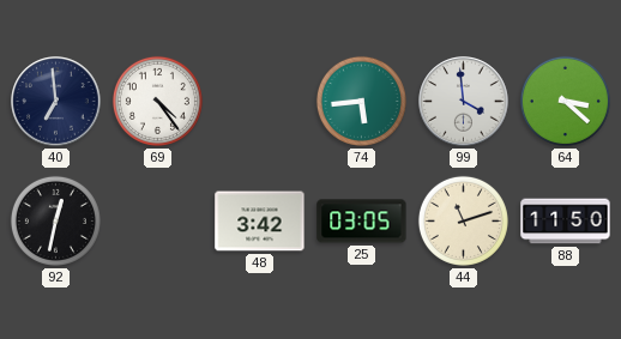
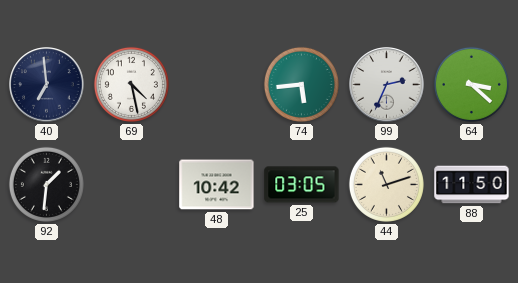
69: 4:24 -> 4:28
99: 3:59 -> 2:34
92: 12:32 -> 1:31
48: 3:42 -> 10:42
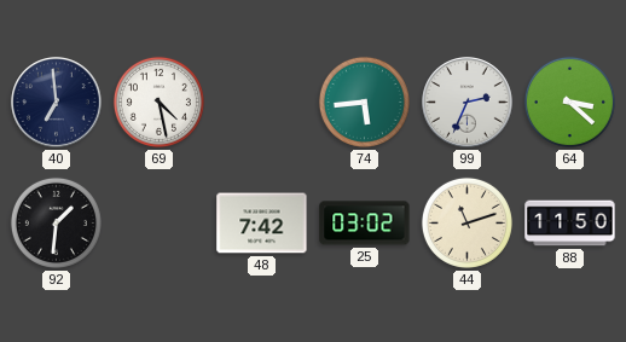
48: 10:42 -> 7:42
25: 03:05 -> 03:02
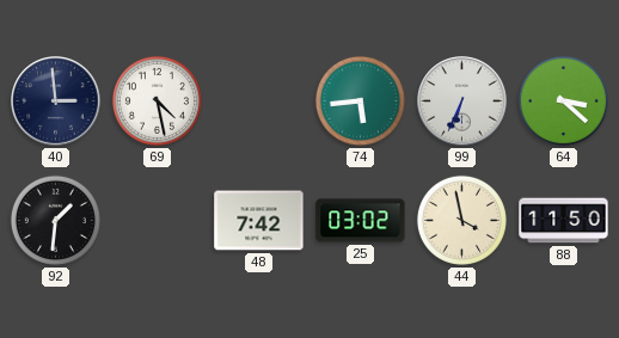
40: 6:59 -> 2:59
99: 2:34 -> 6:34
44: 11:12 -> 3:58
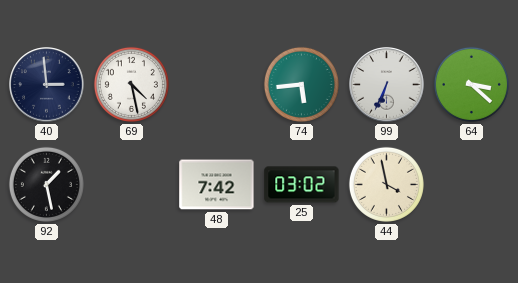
92: 1:31 -> 1:28
88: 11:50 -> none
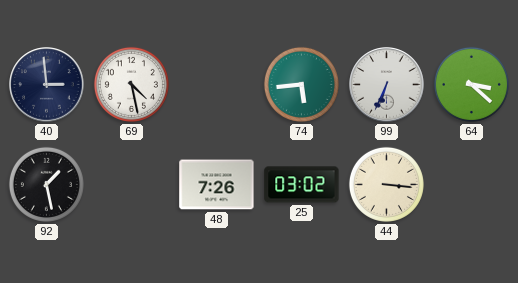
48: 7:42 -> 7:26
44: 3:58 -> 3:16
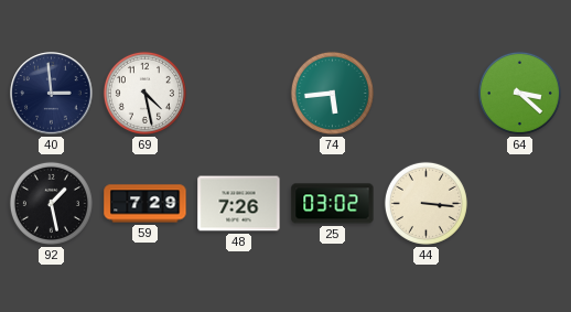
99: 6:34 -> none
59: none -> 7:29
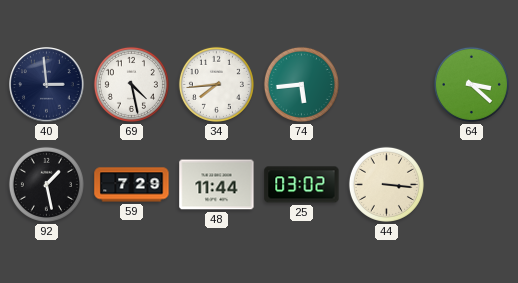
34: none -> 7:44
48: 7:26 -> 11:44
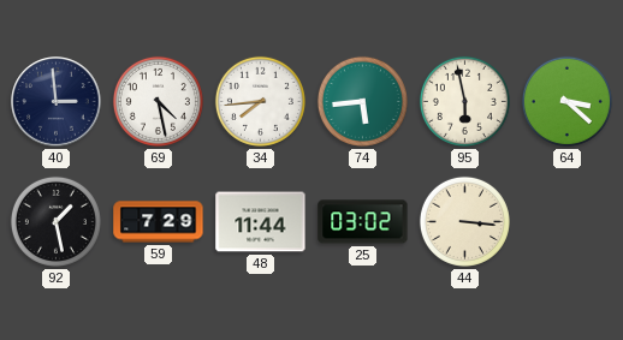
95: none -> 5:58
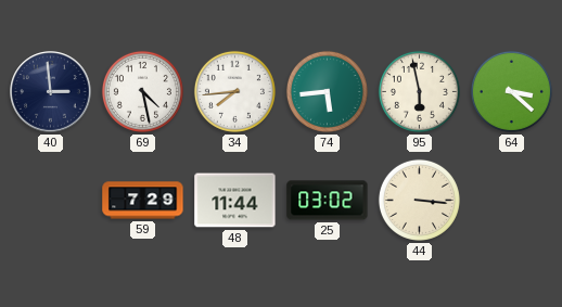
92: 1:28 -> none
